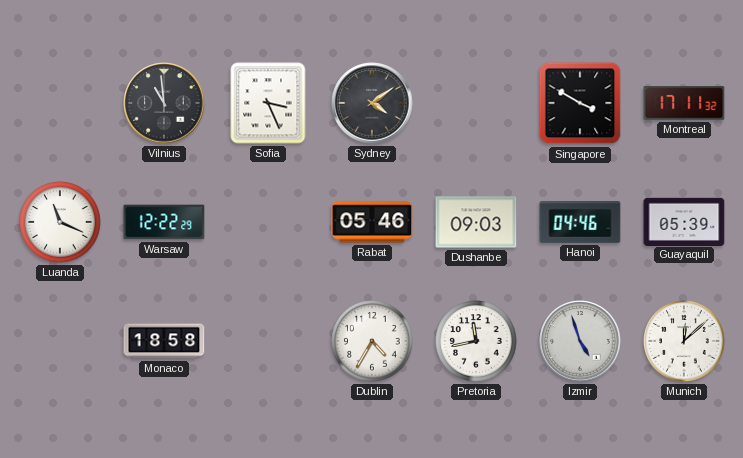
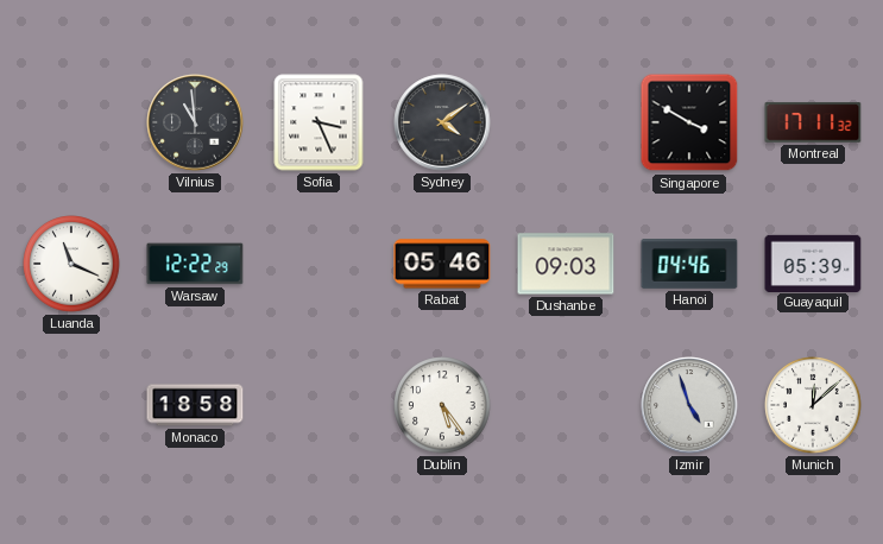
Dublin: 4:35 -> 5:24
Pretoria: 11:43 -> none
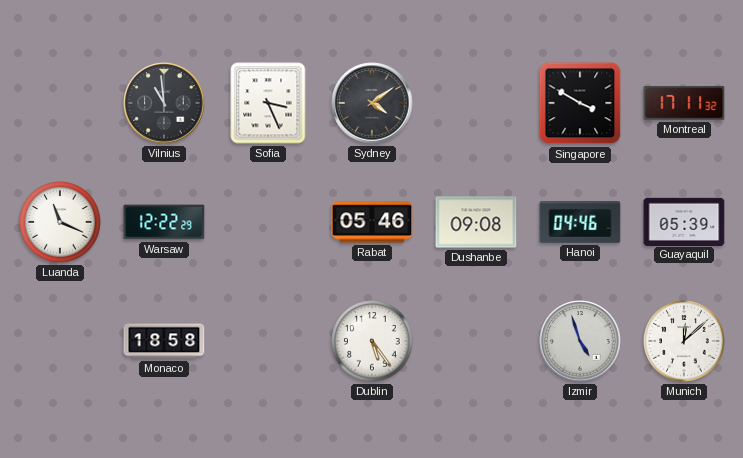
Dushanbe: 09:03 -> 09:08
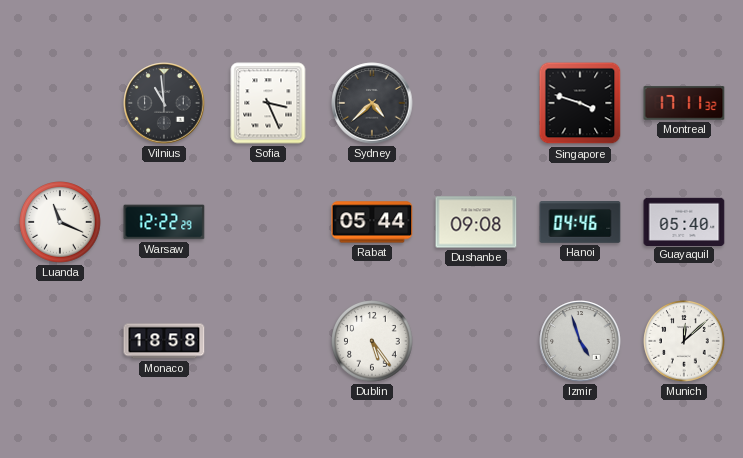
Sydney: 4:09 -> 4:38
Singapore: 3:50 -> 3:48
Rabat: 05:46 -> 05:44
Guayaquil: 05:39 -> 05:40
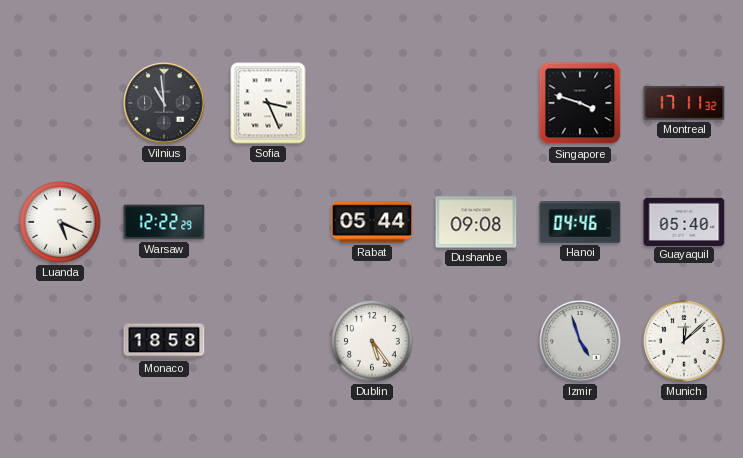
Sydney: 4:38 -> none
Luanda: 11:19 -> 5:19
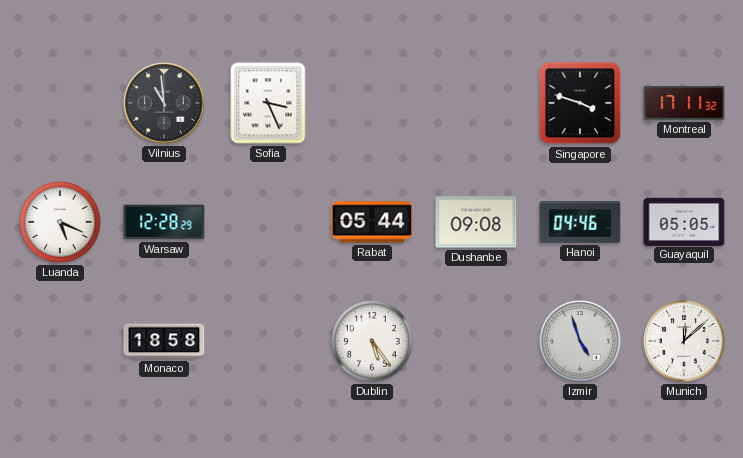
Warsaw: 12:22 -> 12:28
Guayaquil: 05:40 -> 05:05
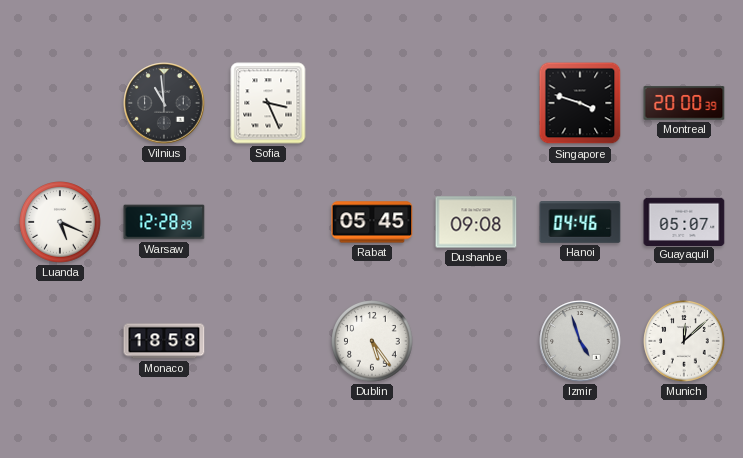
Montreal: 17:11 -> 20:00
Rabat: 05:44 -> 05:45
Guayaquil: 05:05 -> 05:07
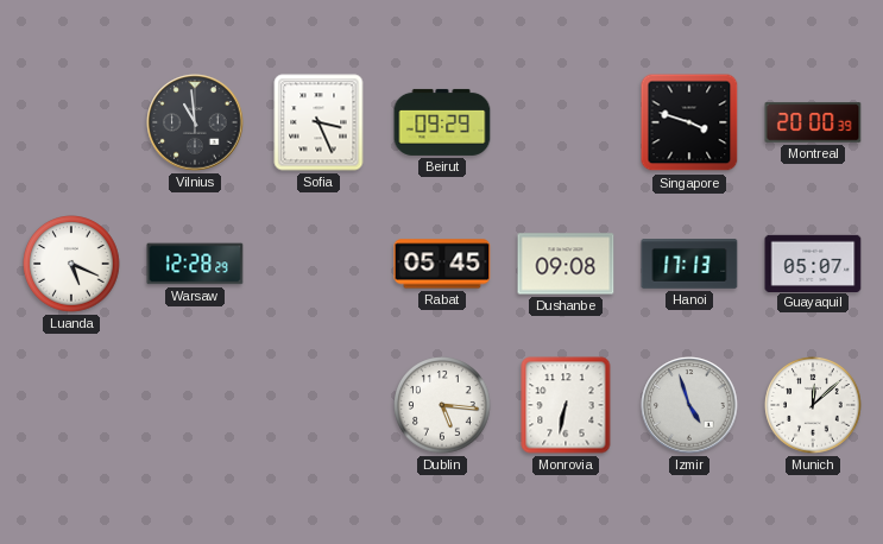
Beirut: none -> 09:29
Hanoi: 04:46 -> 17:13
Monaco: 18:58 -> none
Dublin: 5:24 -> 5:16
Monrovia: none -> 6:32
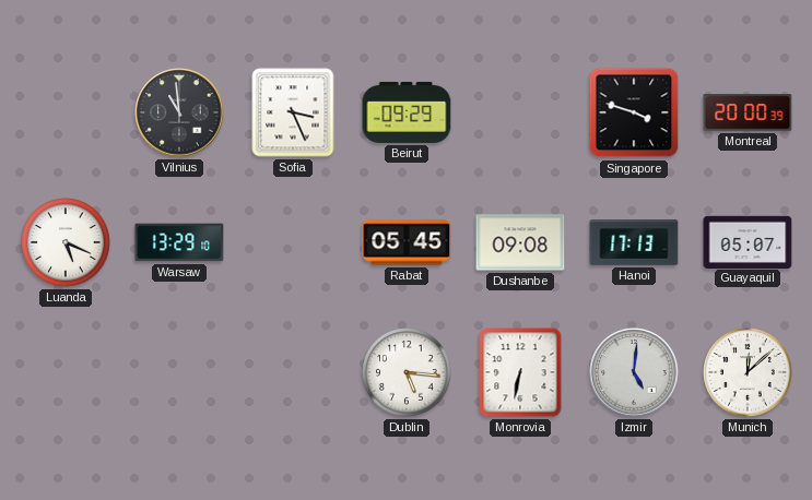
Warsaw: 12:28 -> 13:29
Izmir: 4:57 -> 5:01
